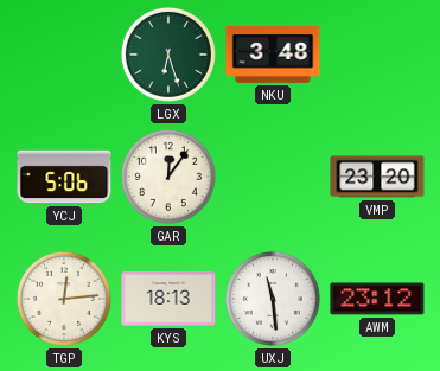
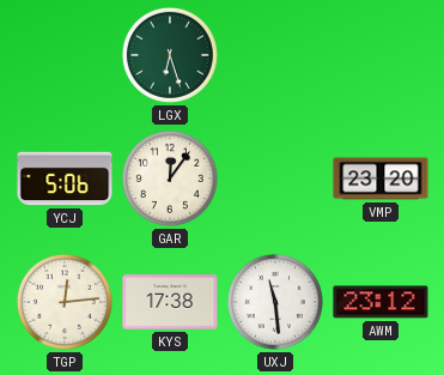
NKU: 3:48 -> none
KYS: 18:13 -> 17:38
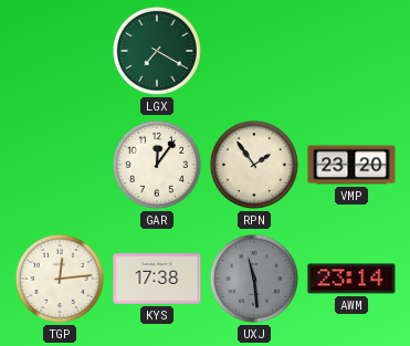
LGX: 6:27 -> 7:20
YCJ: 5:06 -> none
RPN: none -> 1:54
UXJ dial: white -> grey
AWM: 23:12 -> 23:14
